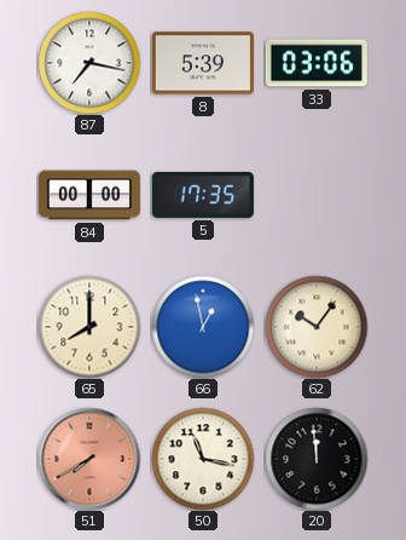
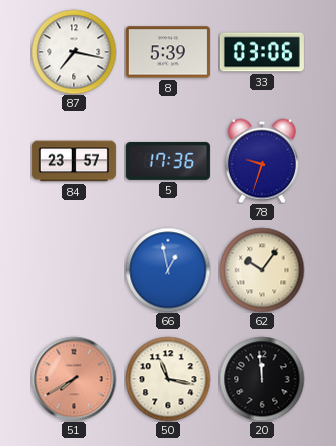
84: 00:00 -> 23:57
5: 17:35 -> 17:36
78: none -> 9:33
65: 8:00 -> none
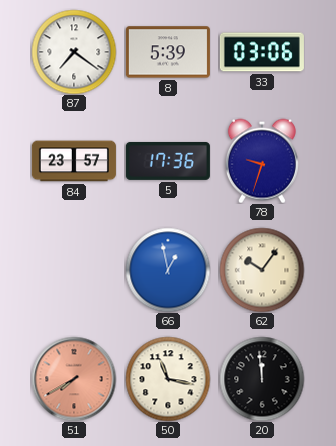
87: 7:17 -> 7:21
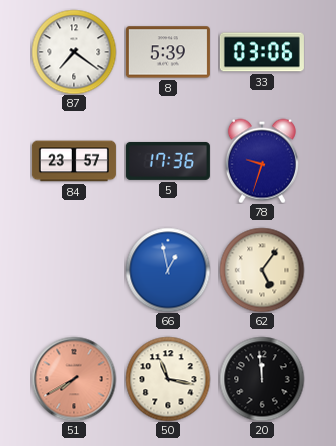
62: 10:06 -> 5:06
